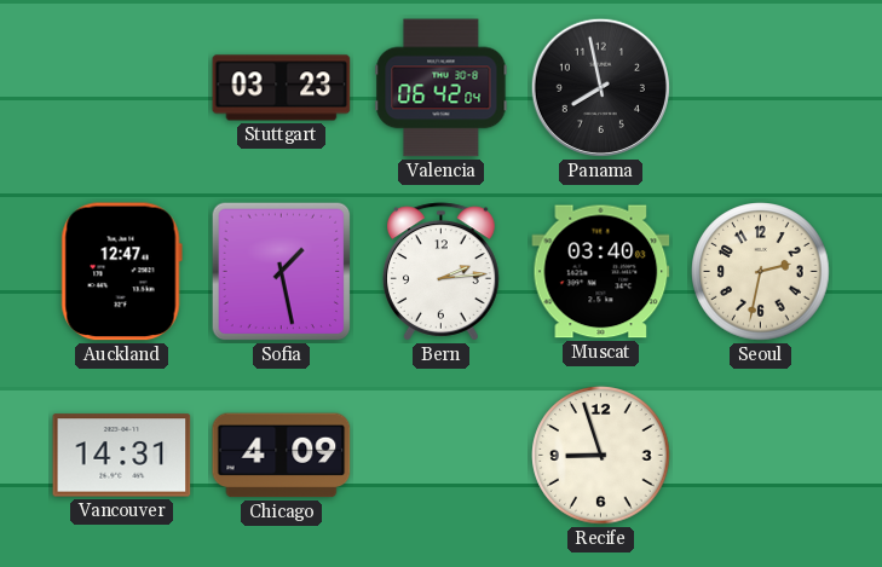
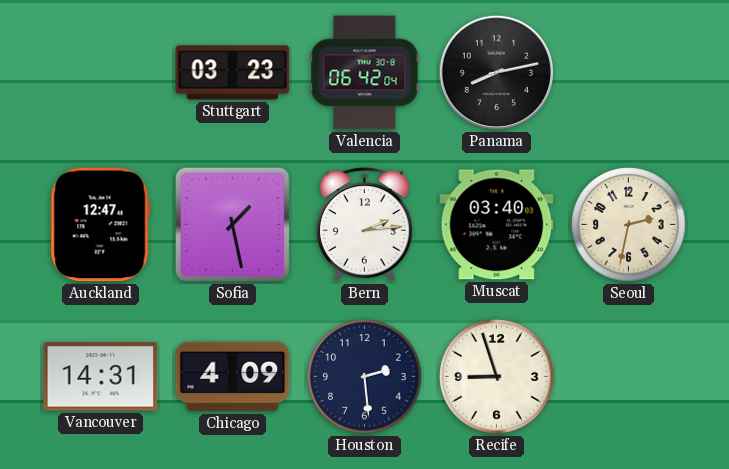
Panama: 7:58 -> 8:13
Houston: none -> 2:29
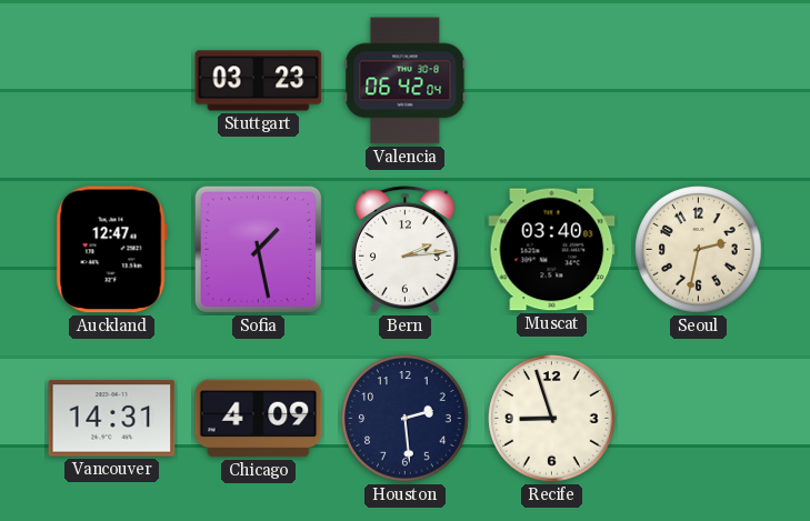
Panama: 8:13 -> none
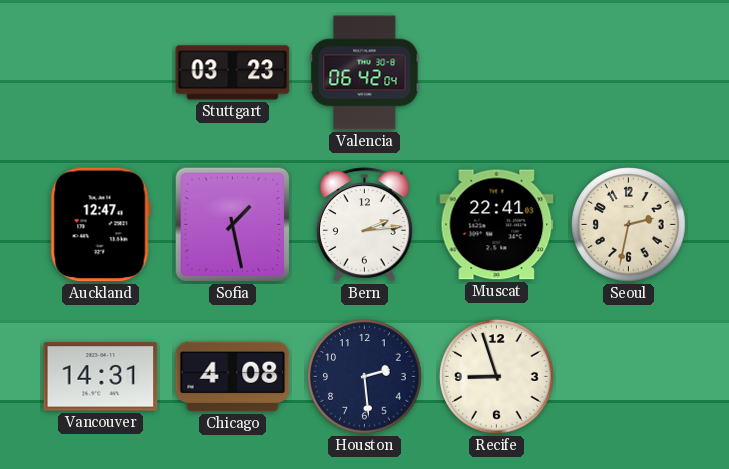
Muscat: 03:40 -> 22:41
Chicago: 4:09 -> 4:08
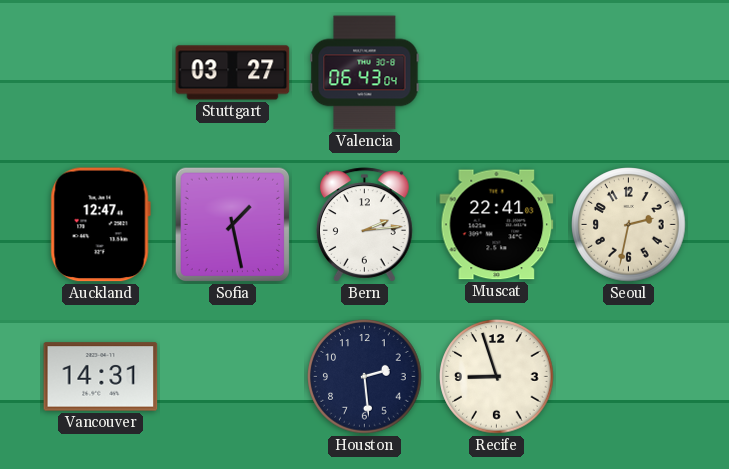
Stuttgart: 03:23 -> 03:27
Valencia: 06:42 -> 06:43
Chicago: 4:08 -> none
